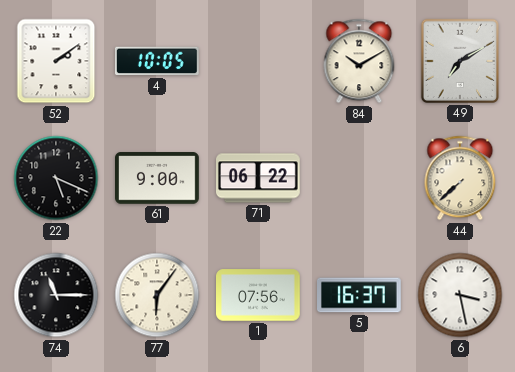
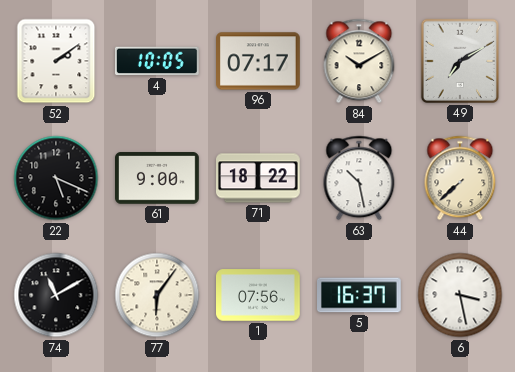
96: none -> 07:17
71: 06:22 -> 18:22
63: none -> 10:28
74: 11:15 -> 11:10
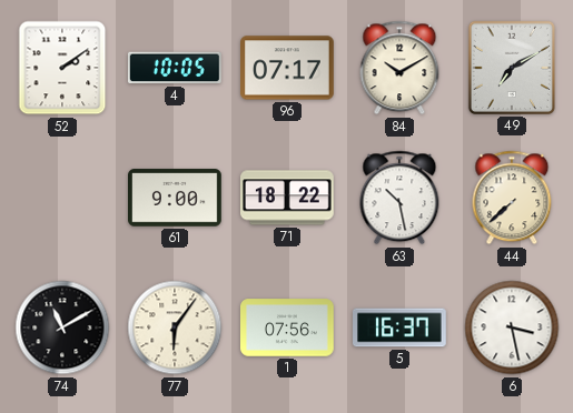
22: 5:19 -> none
